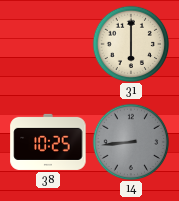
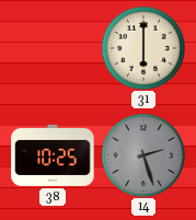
14: 8:44 -> 2:27
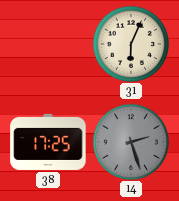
31: 6:00 -> 6:04
38: 10:25 -> 17:25
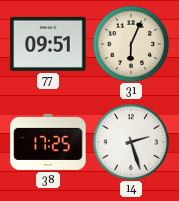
77: none -> 09:51
14 dial: grey -> white
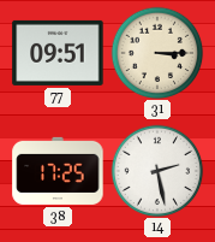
31: 6:04 -> 3:15
14: 2:27 -> 2:28
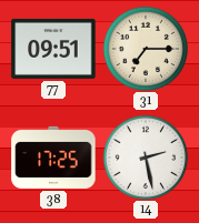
31: 3:15 -> 7:15
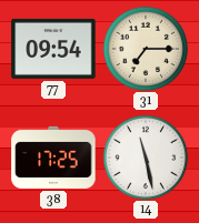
77: 09:51 -> 09:54
14: 2:28 -> 11:28
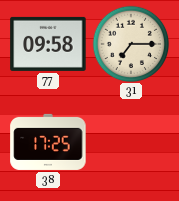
77: 09:54 -> 09:58
14: 11:28 -> none
